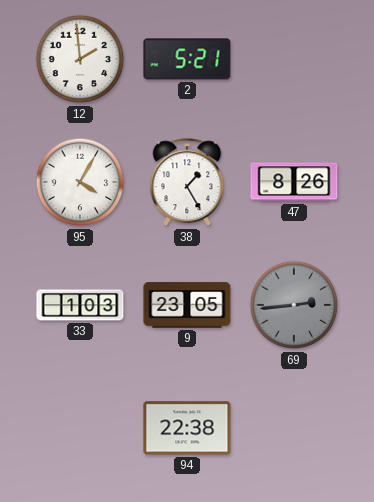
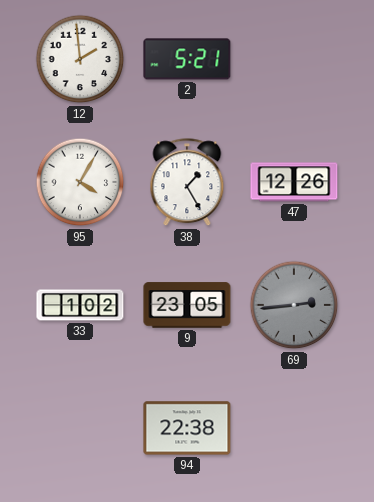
47: 8:26 -> 12:26
33: 1:03 -> 1:02
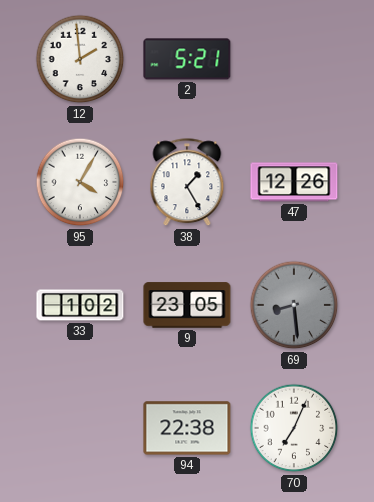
69: 2:44 -> 8:29
70: none -> 7:04
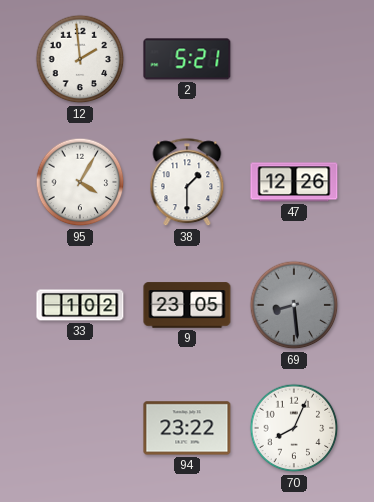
38: 1:25 -> 1:30
94: 22:38 -> 23:22
70: 7:04 -> 8:04
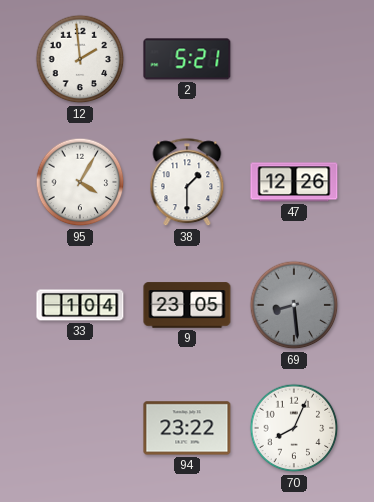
33: 1:02 -> 1:04
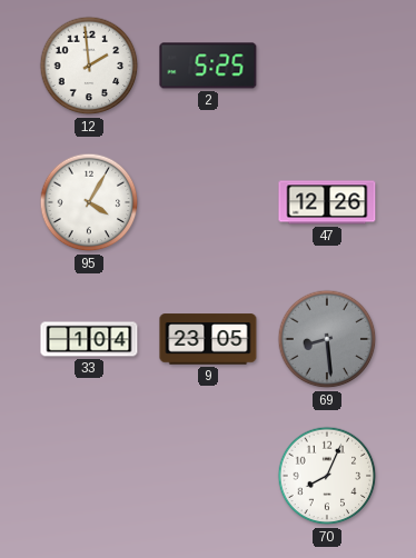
2: 5:21 -> 5:25
38: 1:30 -> none
94: 23:22 -> none
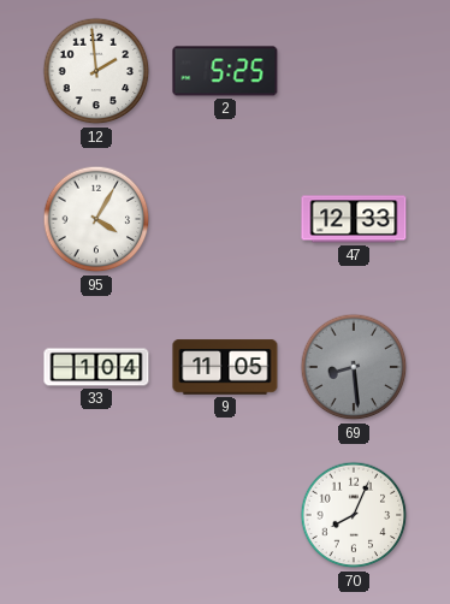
47: 12:26 -> 12:33
9: 23:05 -> 11:05
